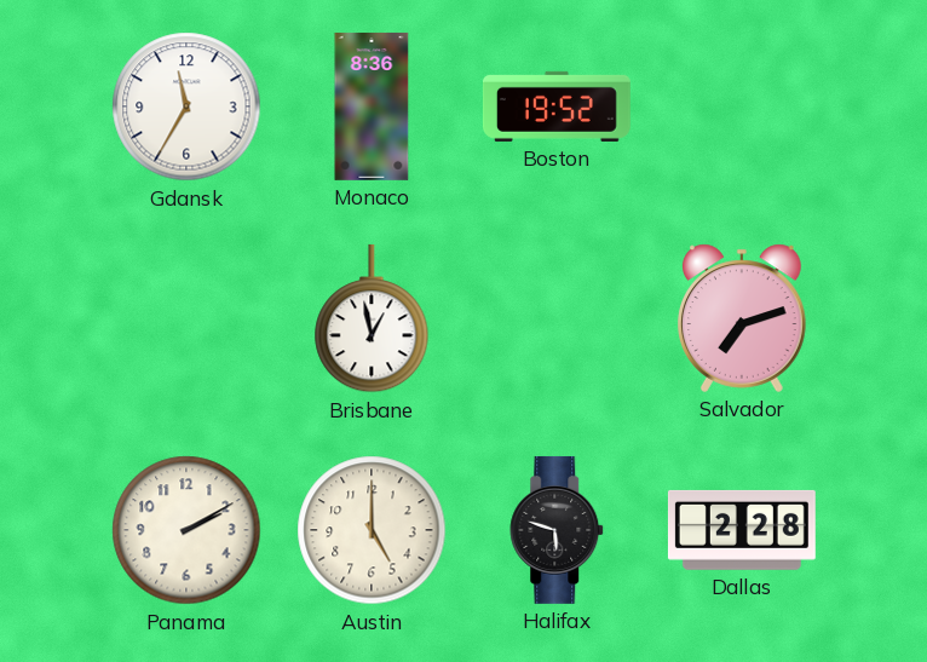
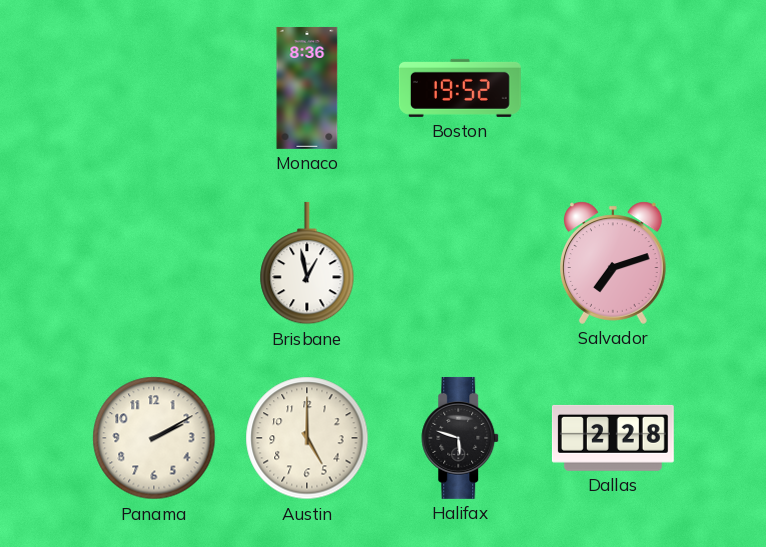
Gdansk: 11:35 -> none
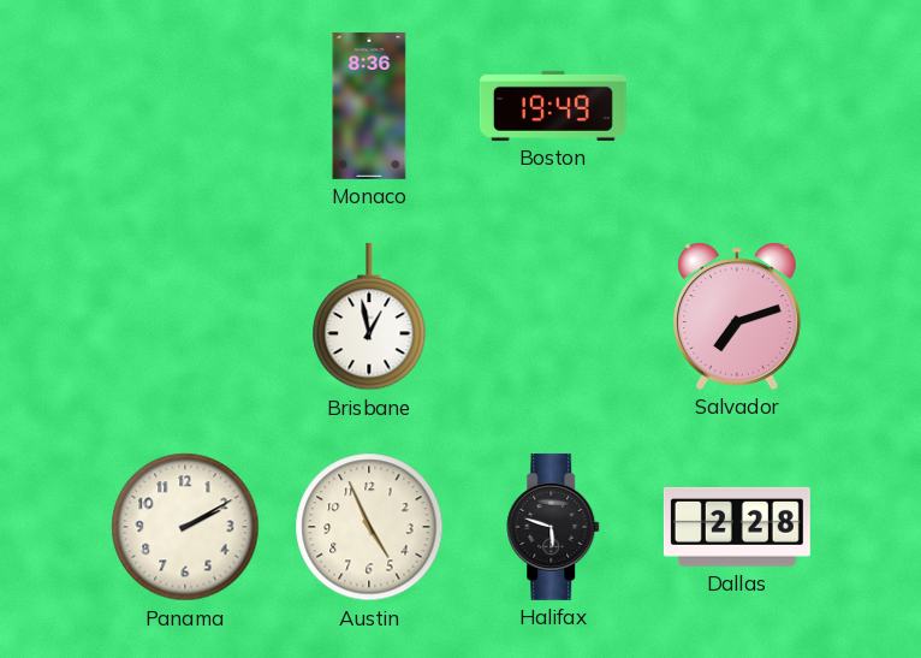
Boston: 19:52 -> 19:49
Austin: 5:00 -> 4:56
